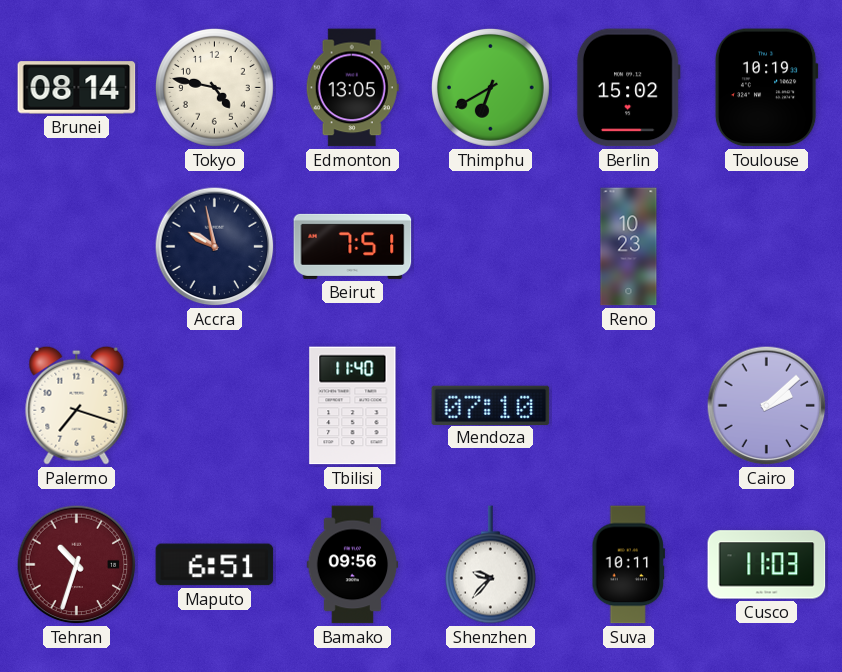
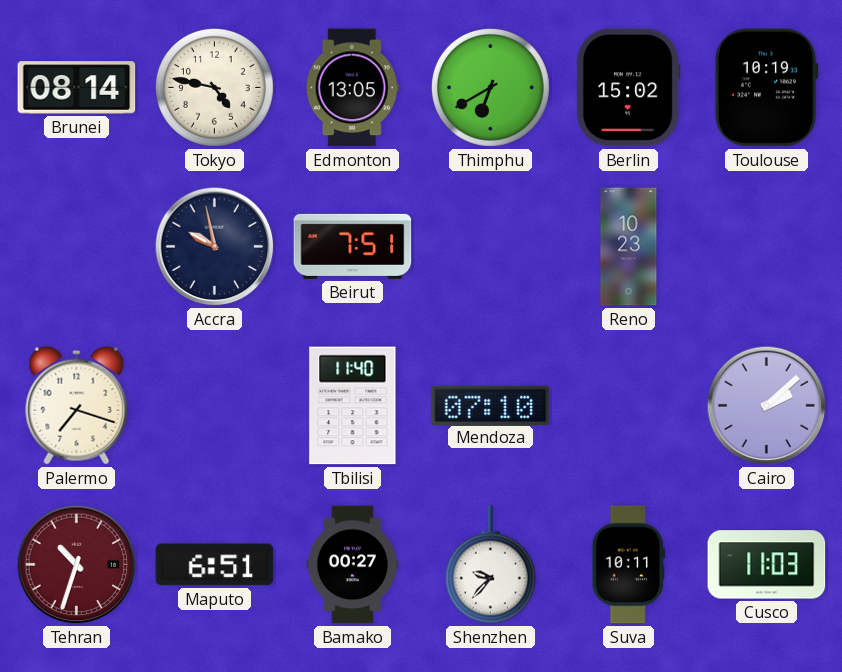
Bamako: 09:56 -> 00:27
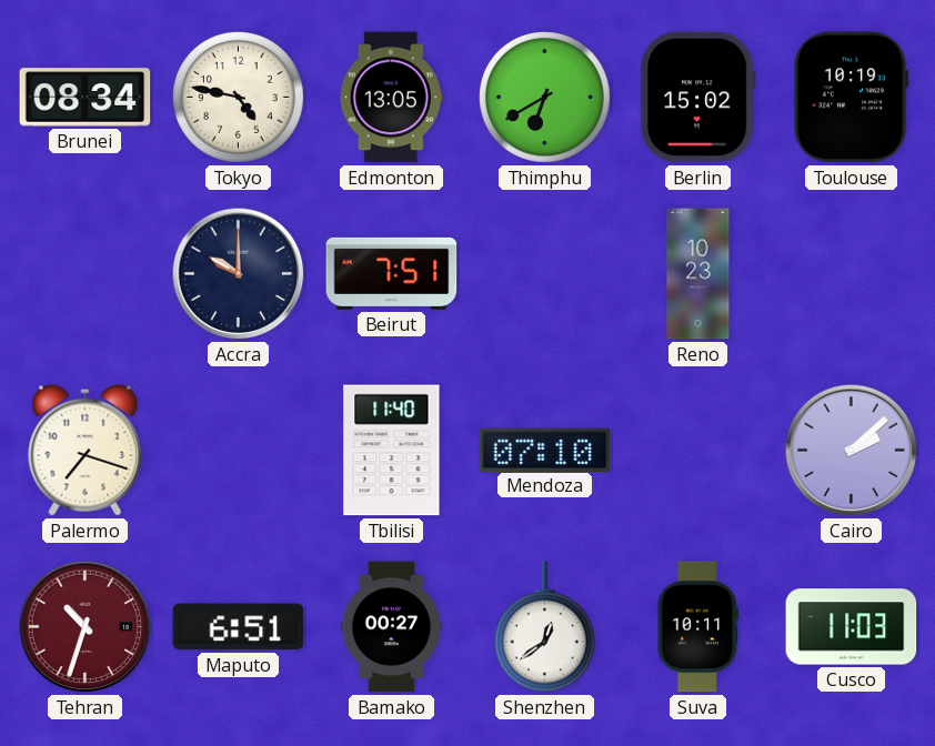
Brunei: 08:14 -> 08:34
Accra: 9:58 -> 10:00
Shenzhen: 9:37 -> 12:39
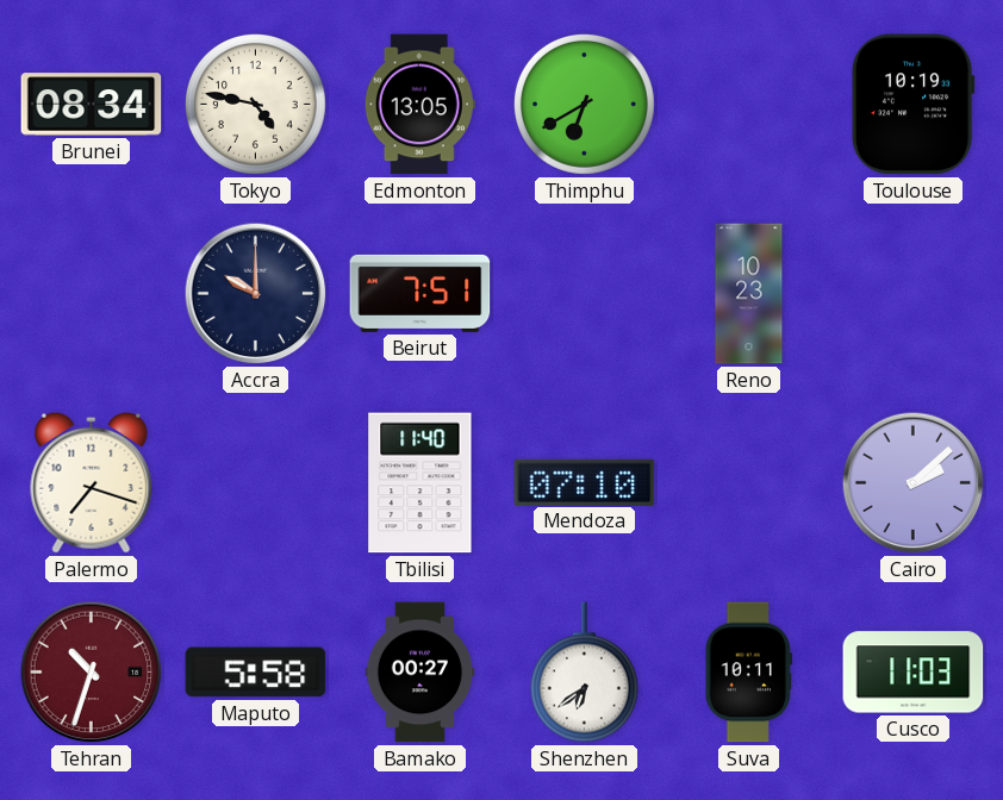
Berlin: 15:02 -> none
Maputo: 6:51 -> 5:58
Shenzhen: 12:39 -> 6:39
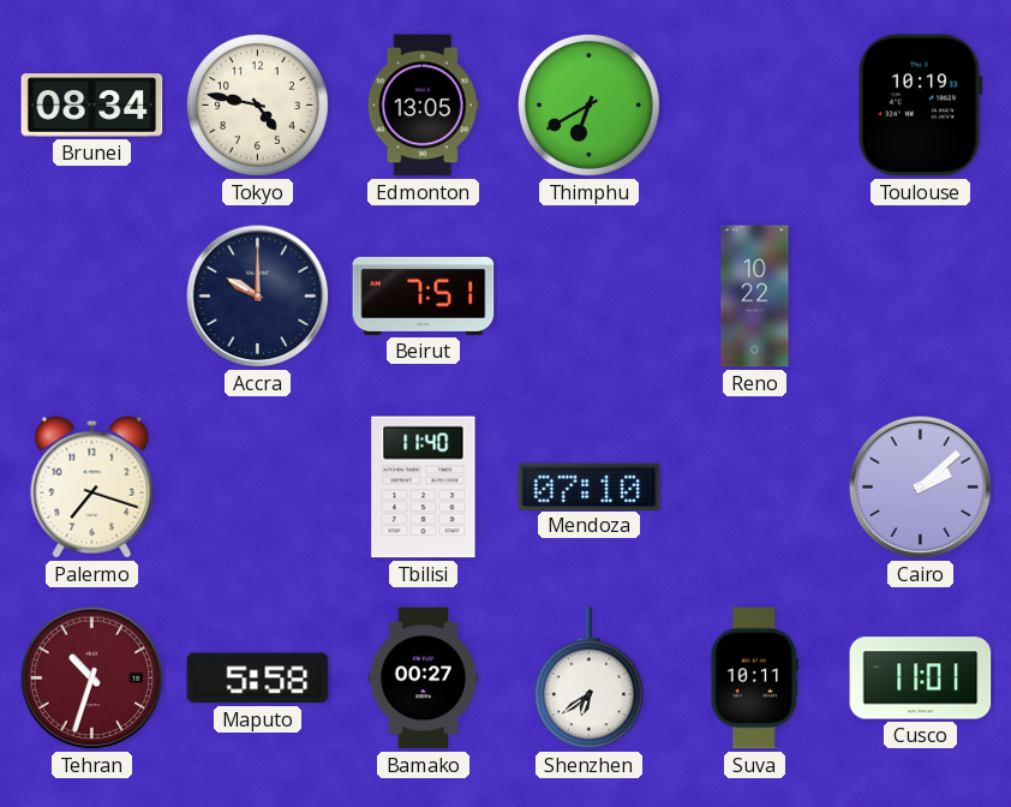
Reno: 10:23 -> 10:22
Cusco: 11:03 -> 11:01
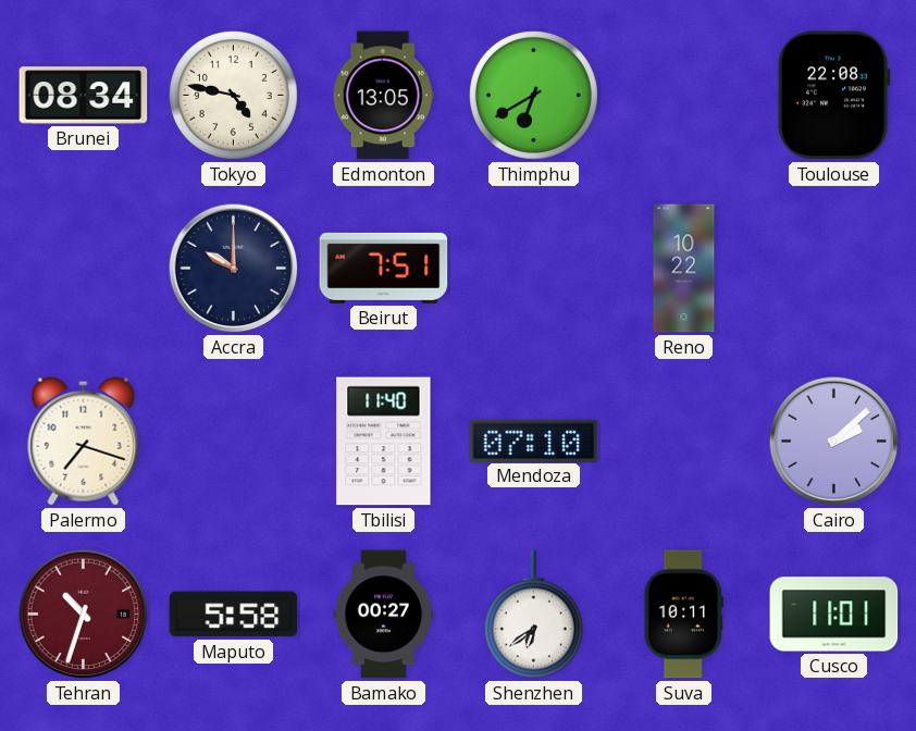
Toulouse: 10:19 -> 22:08
